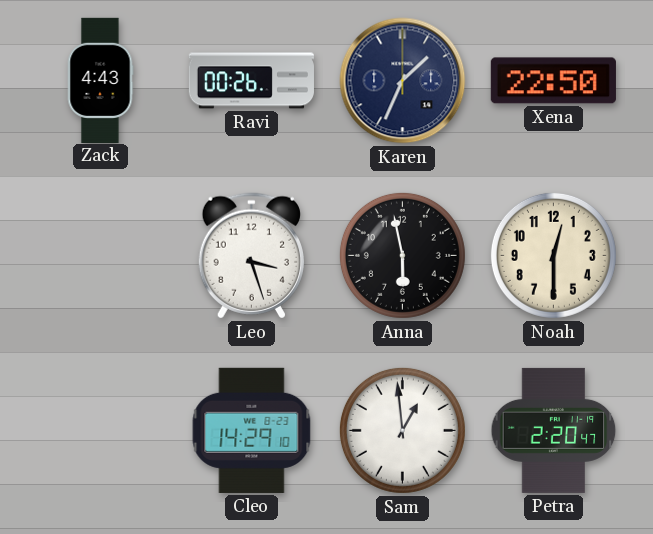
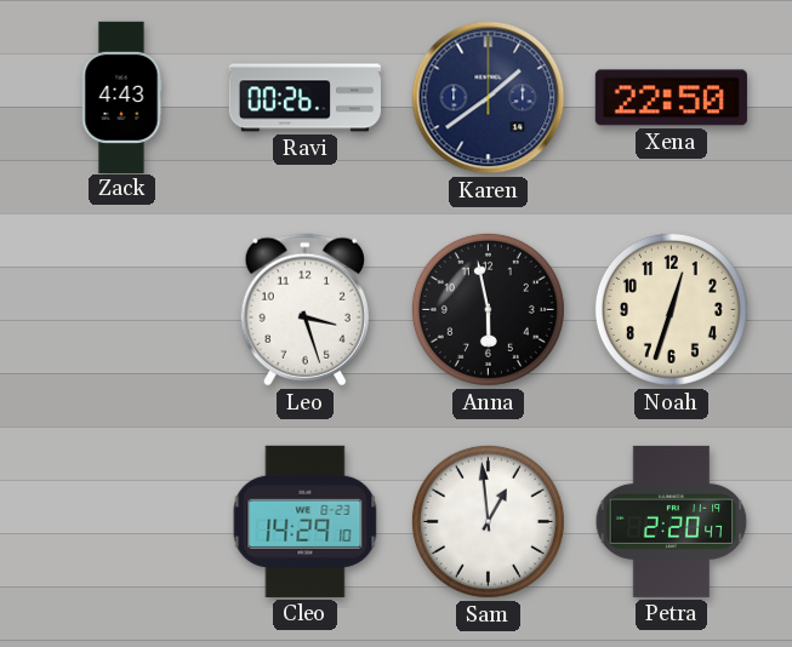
Karen: 1:34 -> 1:39
Noah: 12:30 -> 12:33
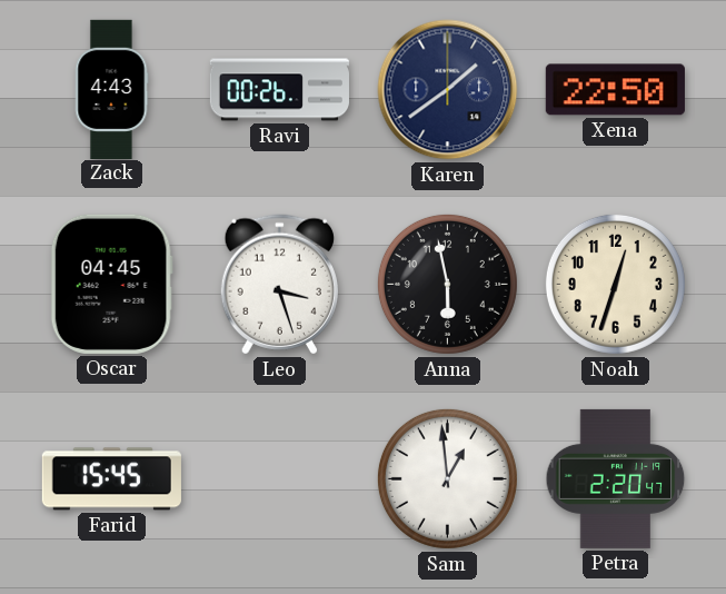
Oscar: none -> 04:45
Farid: none -> 15:45
Cleo: 14:29 -> none
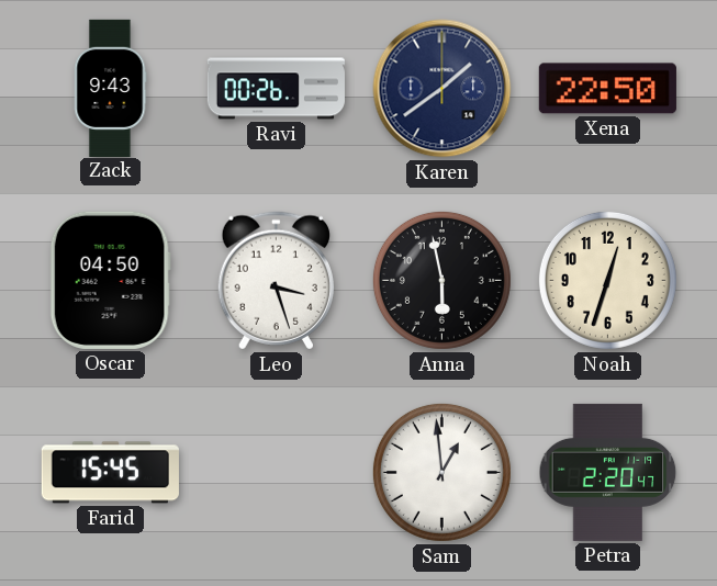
Zack: 4:43 -> 9:43
Oscar: 04:45 -> 04:50
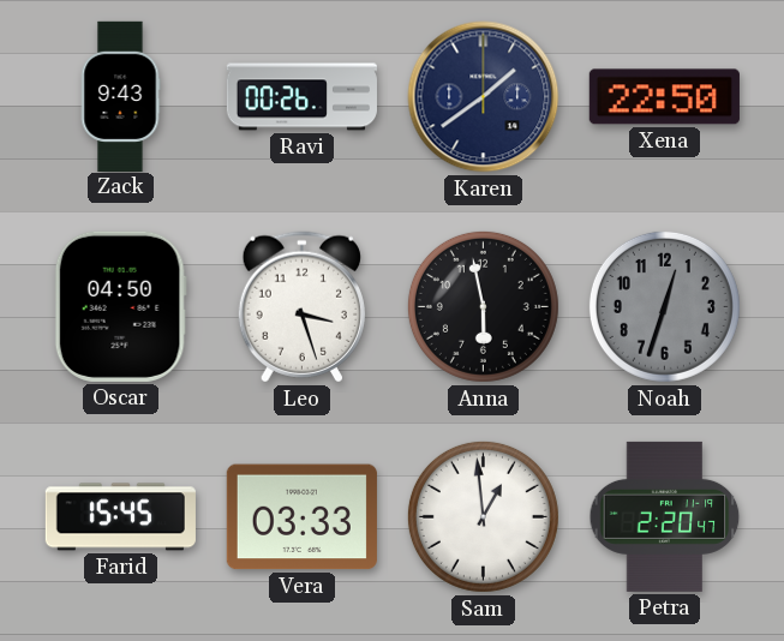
Noah dial: cream -> grey
Vera: none -> 03:33
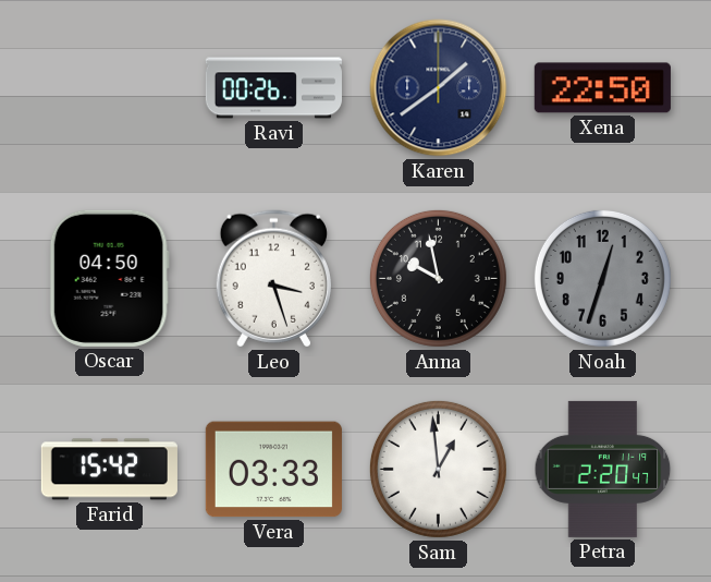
Zack: 9:43 -> none
Anna: 5:58 -> 9:58
Farid: 15:45 -> 15:42
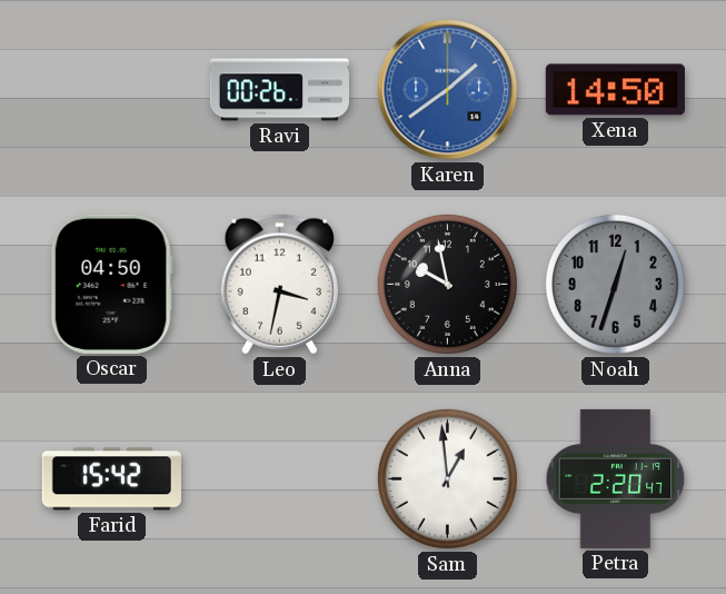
Karen dial: navy -> blue
Xena: 22:50 -> 14:50
Leo: 3:27 -> 3:32
Vera: 03:33 -> none
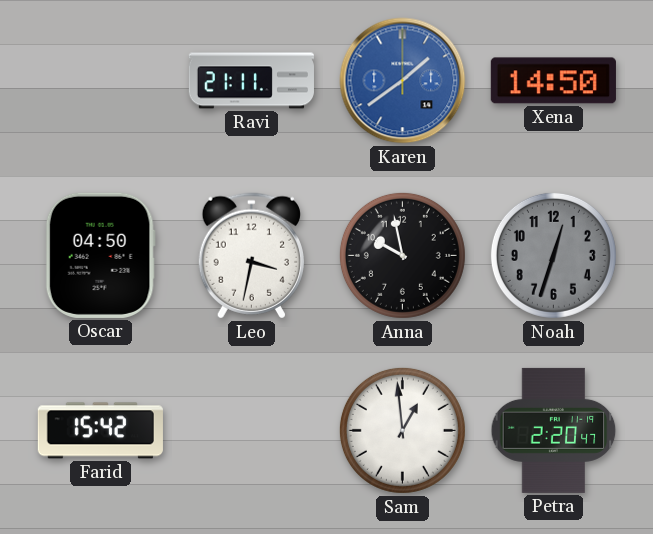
Ravi: 00:26 -> 21:11
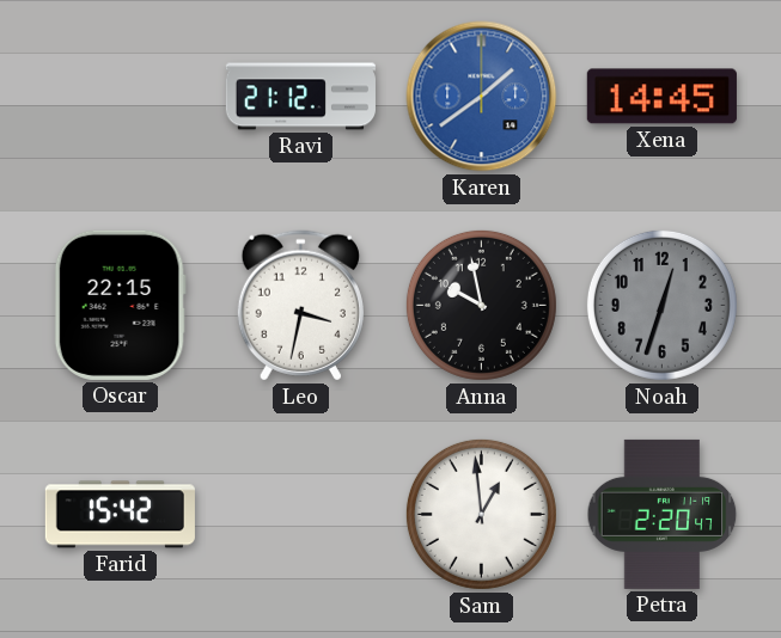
Ravi: 21:11 -> 21:12
Xena: 14:50 -> 14:45
Oscar: 04:50 -> 22:15
